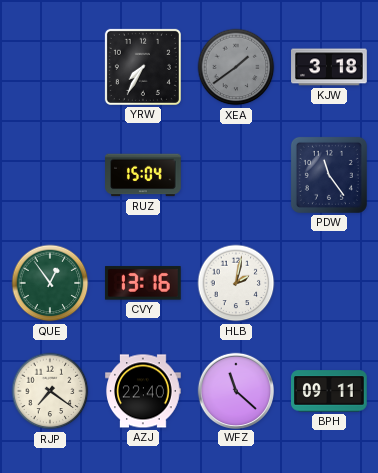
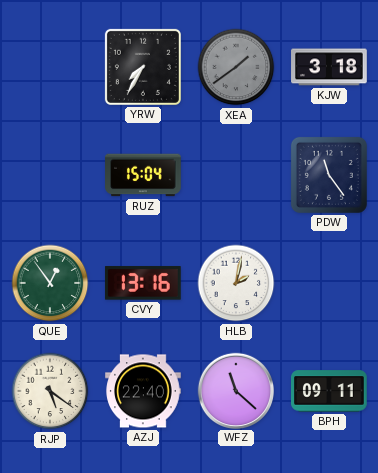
RJP: 7:21 -> 5:21
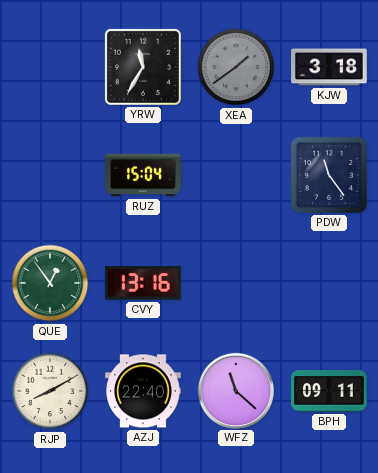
YRW: 7:35 -> 11:35
HLB: 2:02 -> none
RJP: 5:21 -> 8:10
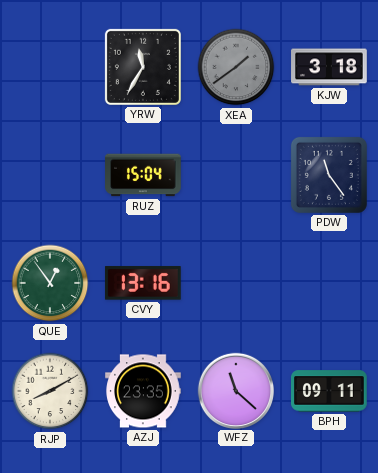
AZJ: 22:40 -> 23:35
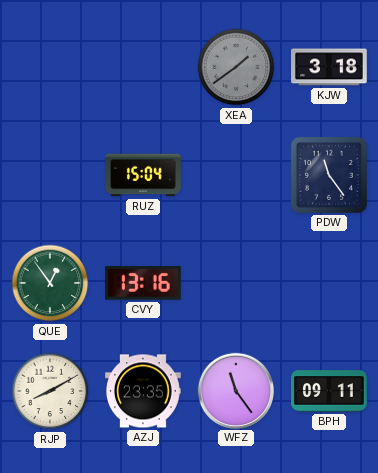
YRW: 11:35 -> none
WFZ: 11:22 -> 11:24
